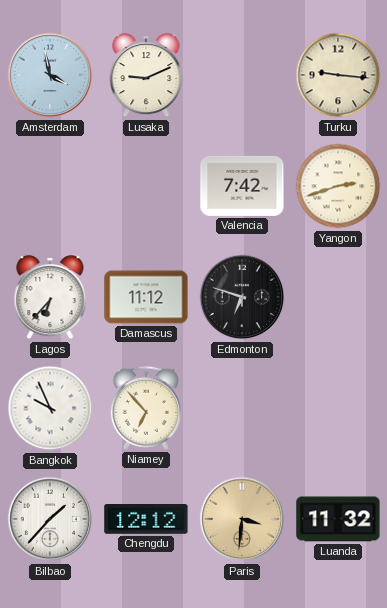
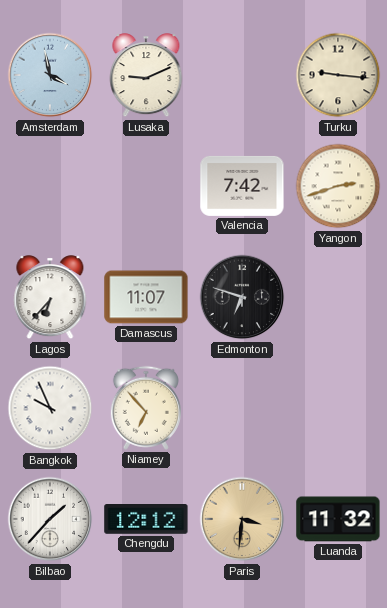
Damascus: 11:12 -> 11:07
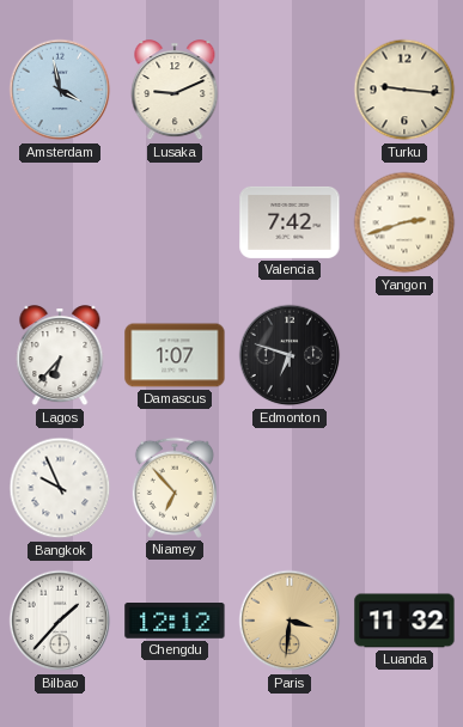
Damascus: 11:07 -> 1:07
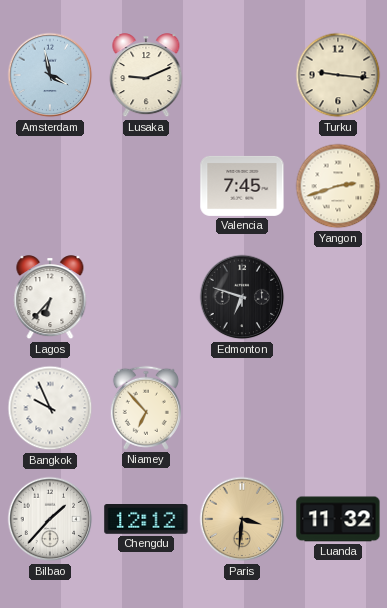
Valencia: 7:42 -> 7:45
Damascus: 1:07 -> none
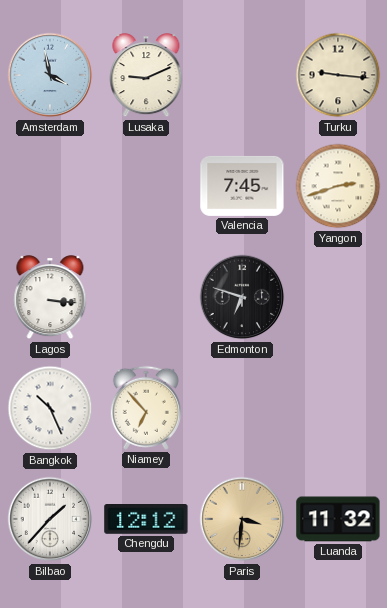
Lagos: 6:37 -> 3:16
Bangkok: 9:56 -> 10:26
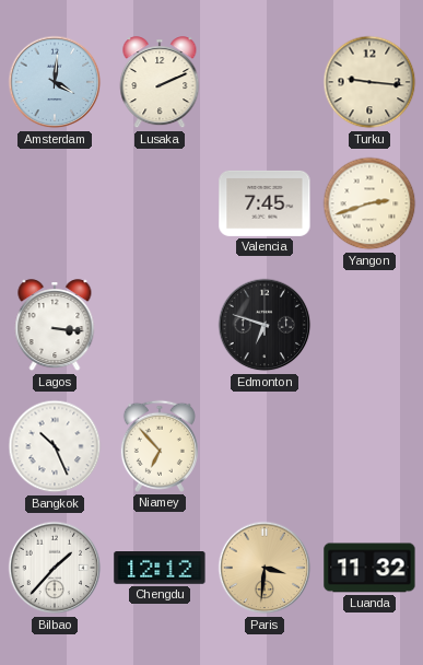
Amsterdam: 3:58 -> 4:01
Lusaka: 9:11 -> 2:11
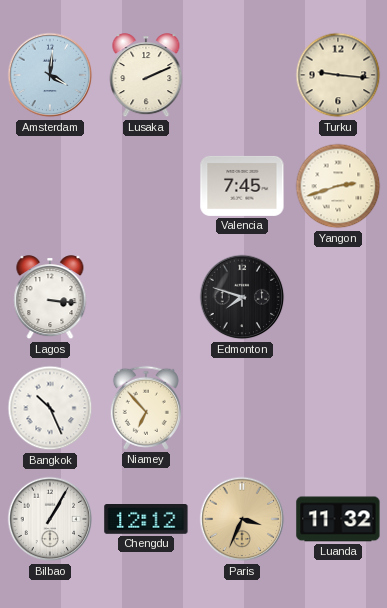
Edmonton: 6:48 -> 7:48
Bilbao: 1:37 -> 1:05
Paris: 3:31 -> 3:34
